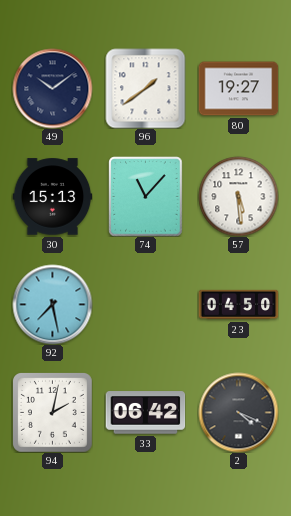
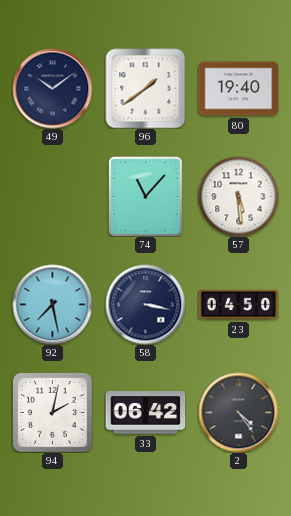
80: 19:27 -> 19:40
30: 15:13 -> none
58: none -> 3:17
2: 4:19 -> 4:24
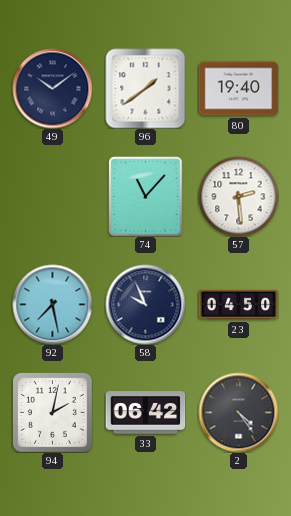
57: 5:29 -> 2:29
58: 3:17 -> 9:56
